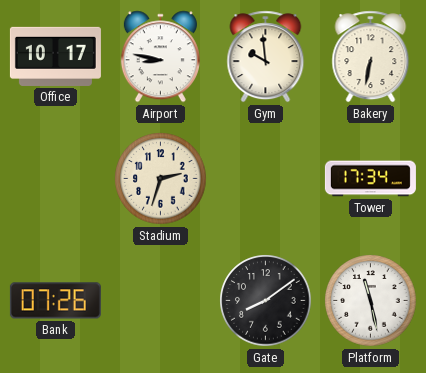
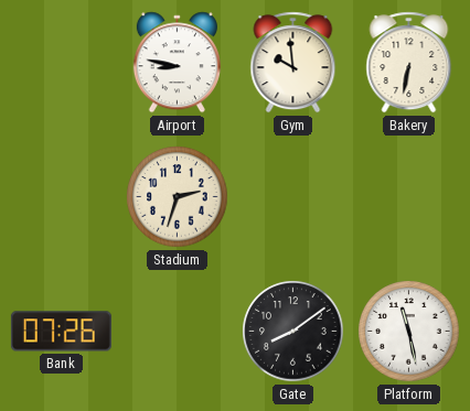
Office: 10:17 -> none
Tower: 17:34 -> none
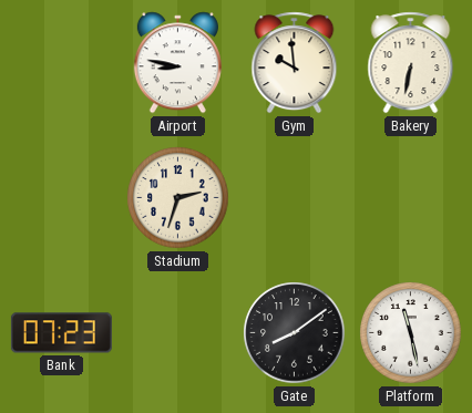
Bank: 07:26 -> 07:23
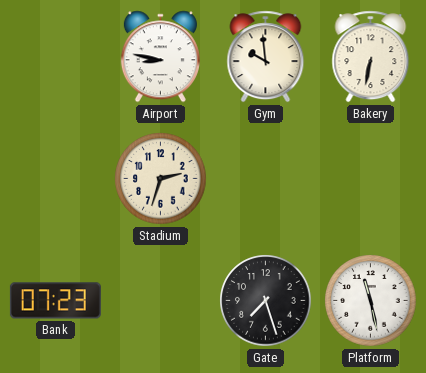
Gate: 8:09 -> 7:27
